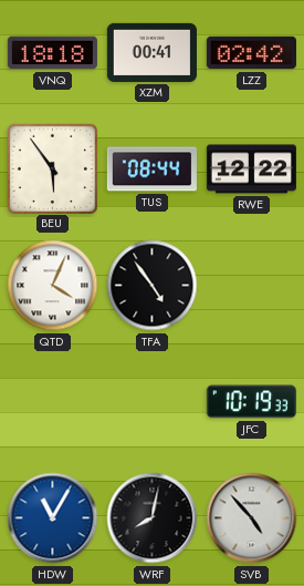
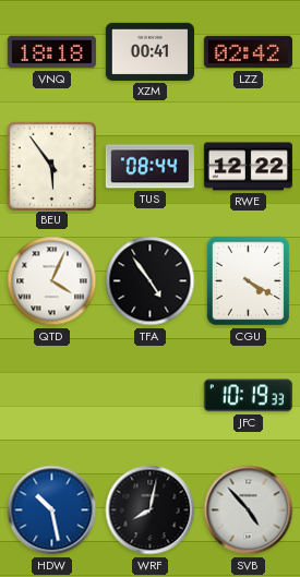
CGU: none -> 4:20
HDW: 11:05 -> 10:28
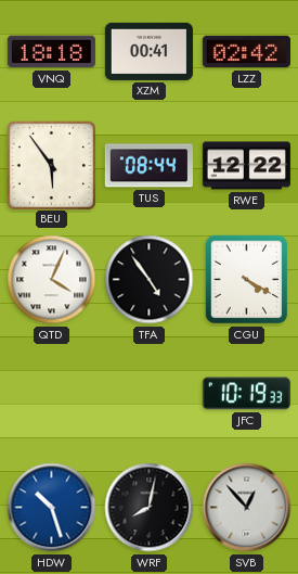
HDW: 10:28 -> 10:27
SVB: 4:53 -> 12:53
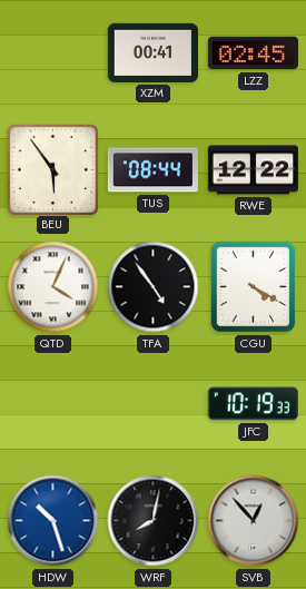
VNQ: 18:18 -> none
LZZ: 02:42 -> 02:45
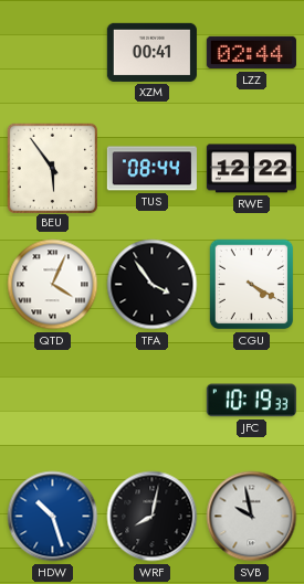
LZZ: 02:45 -> 02:44
TFA: 4:54 -> 3:54
SVB: 12:53 -> 9:58
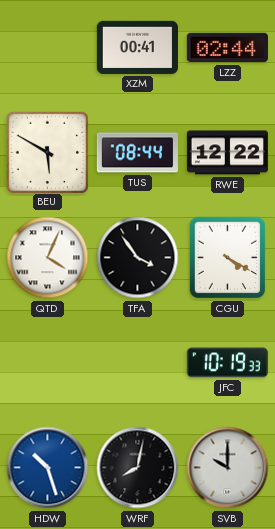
BEU: 5:54 -> 5:50
SVB: 9:58 -> 10:00
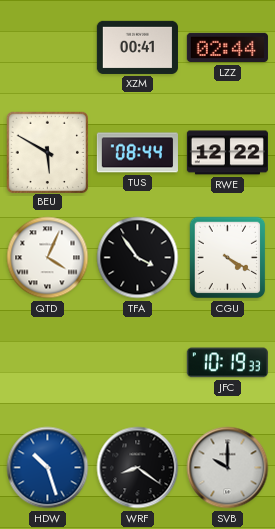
WRF: 8:02 -> 8:21
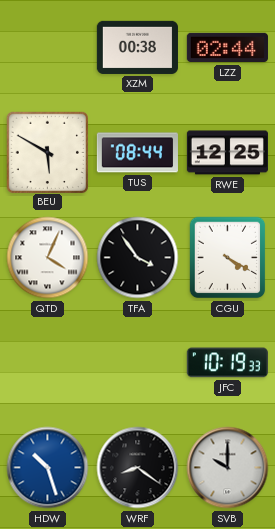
XZM: 00:41 -> 00:38
RWE: 12:22 -> 12:25
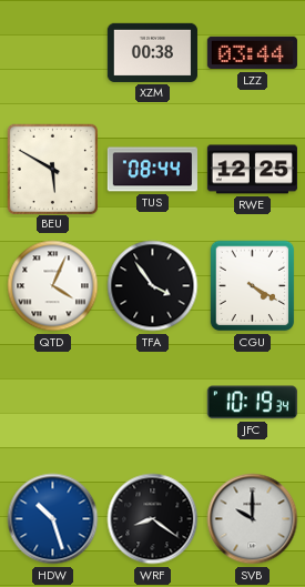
LZZ: 02:44 -> 03:44
JFC: 10:19:33 -> 10:19:34
